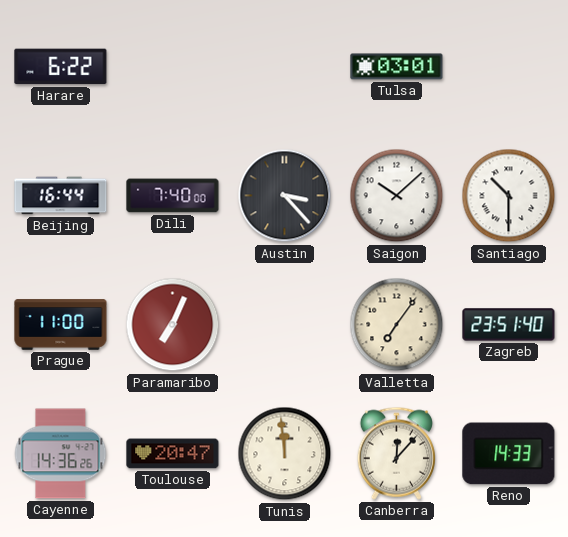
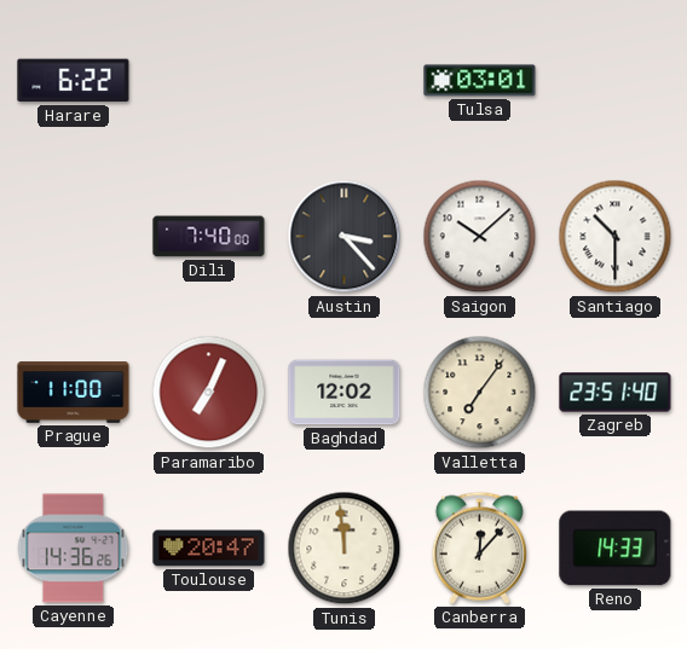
Beijing: 16:44 -> none
Baghdad: none -> 12:02
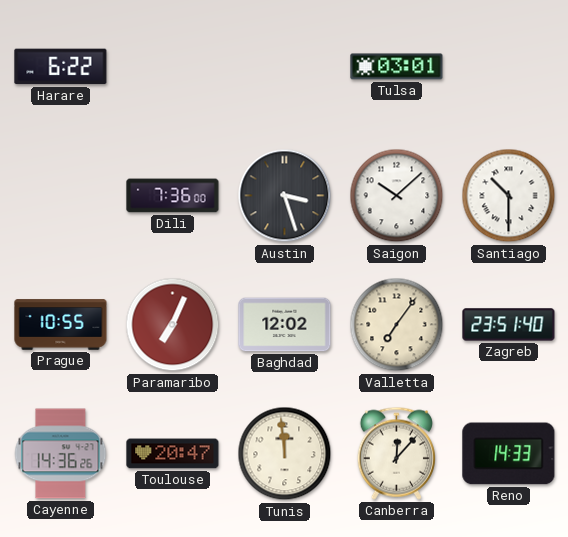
Dili: 7:40 -> 7:36
Austin: 3:23 -> 3:27
Prague: 11:00 -> 10:55
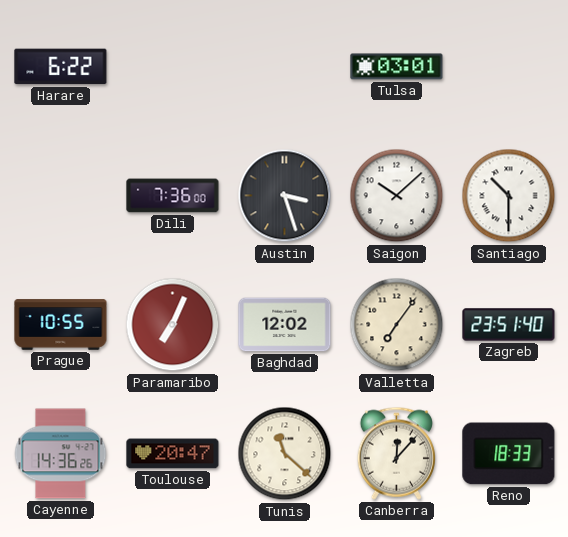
Tunis: 11:59 -> 11:22
Reno: 14:33 -> 18:33
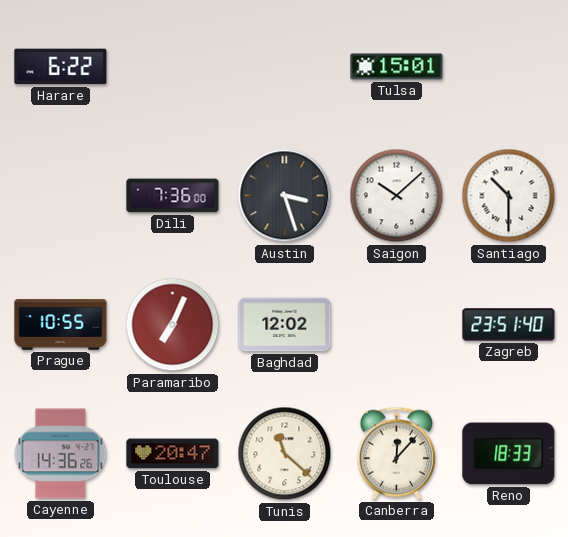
Tulsa: 03:01 -> 15:01
Valletta: 7:06 -> none
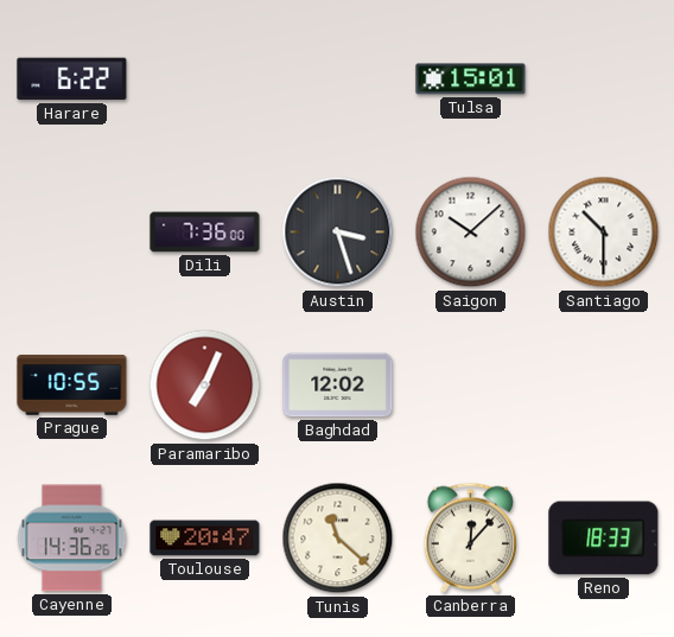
Zagreb: 23:51 -> none
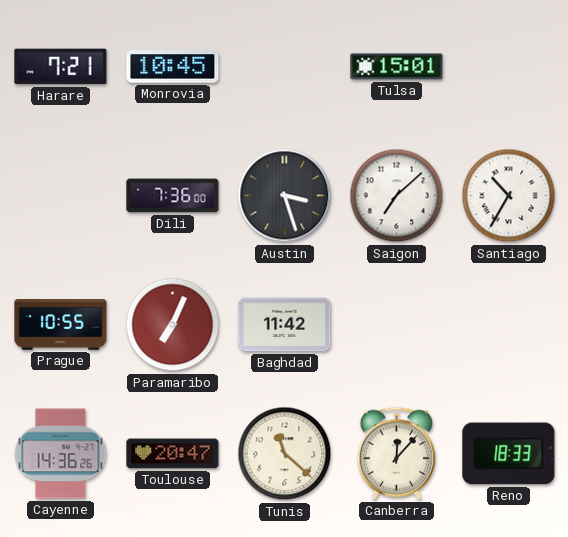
Harare: 6:22 -> 7:21
Monrovia: none -> 10:45
Saigon: 10:08 -> 7:08
Santiago: 10:30 -> 10:35
Baghdad: 12:02 -> 11:42
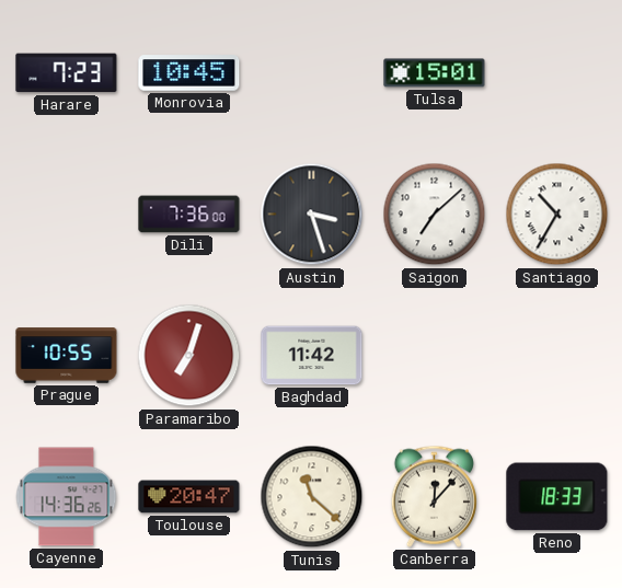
Harare: 7:21 -> 7:23
Paramaribo: 7:04 -> 7:03
